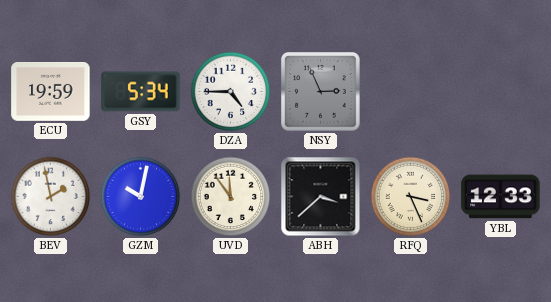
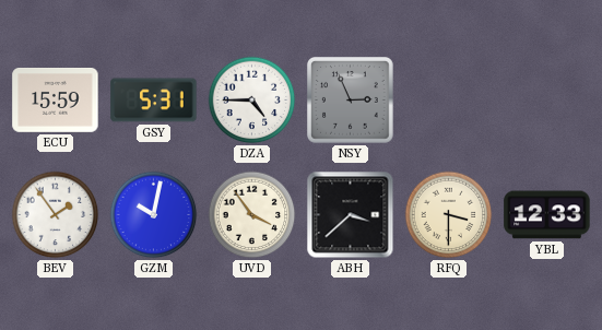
ECU: 19:59 -> 15:59
GSY: 5:34 -> 5:31
BEV: 1:58 -> 1:54
UVD: 11:54 -> 3:54
RFQ: 3:26 -> 3:30
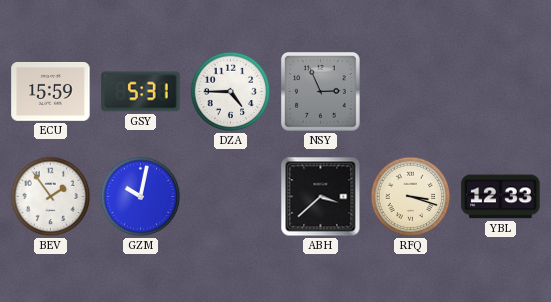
UVD: 3:54 -> none
RFQ: 3:30 -> 3:18
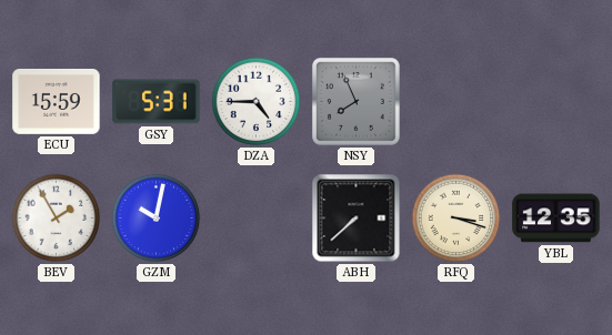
NSY: 2:56 -> 7:56
BEV: 1:54 -> 1:55
ABH: 3:38 -> 7:38
YBL: 12:33 -> 12:35
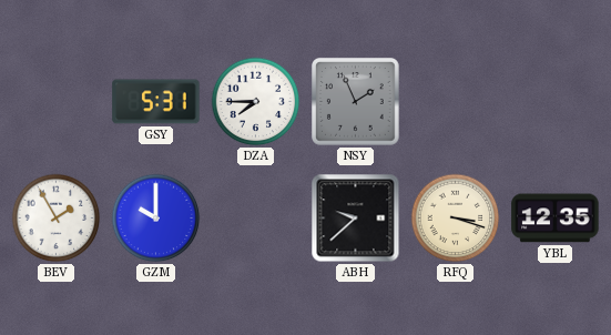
ECU: 15:59 -> none
DZA: 4:45 -> 7:45
NSY: 7:56 -> 1:56
GZM: 10:02 -> 10:00
ABH: 7:38 -> 9:38
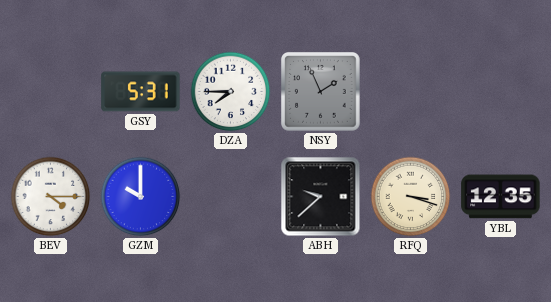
BEV: 1:55 -> 4:15
